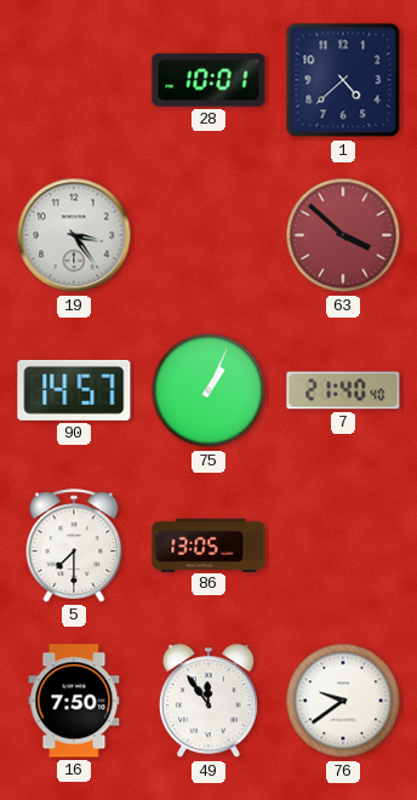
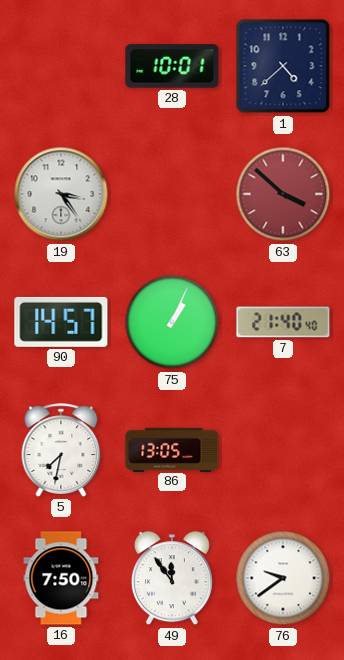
5: 7:30 -> 7:32
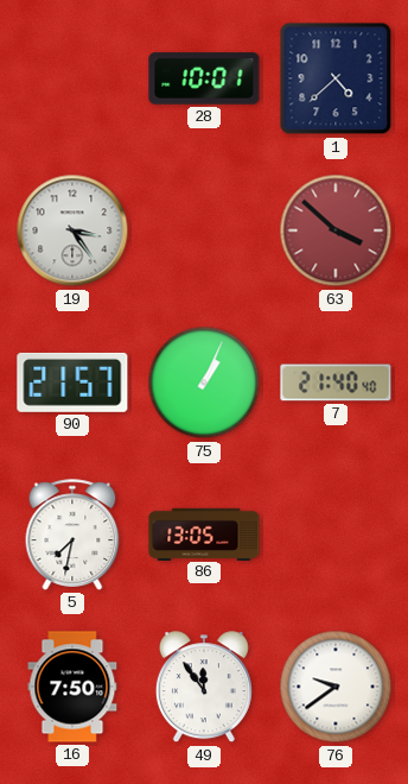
90: 14:57 -> 21:57
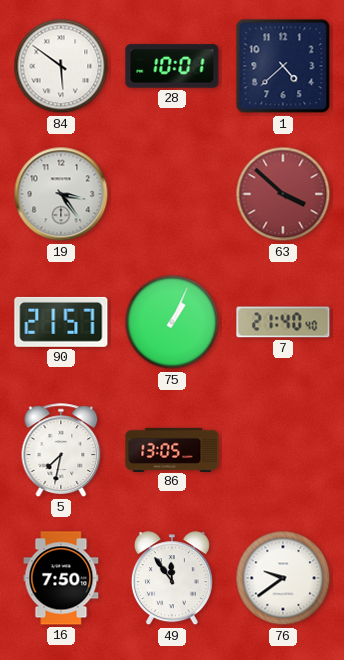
84: none -> 5:51
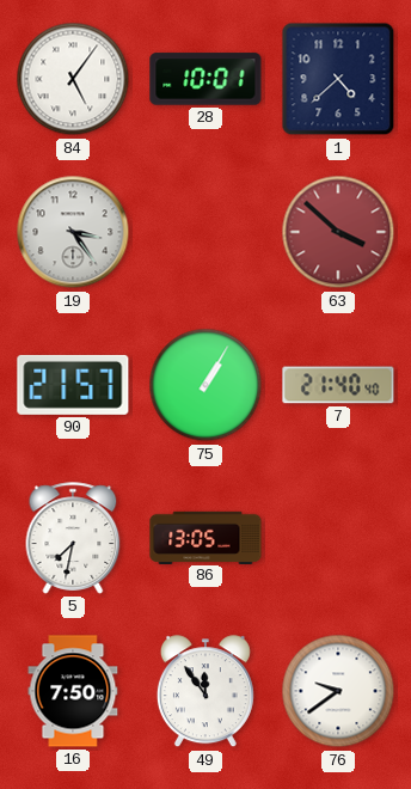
84: 5:51 -> 5:06
75: 1:04 -> 1:05
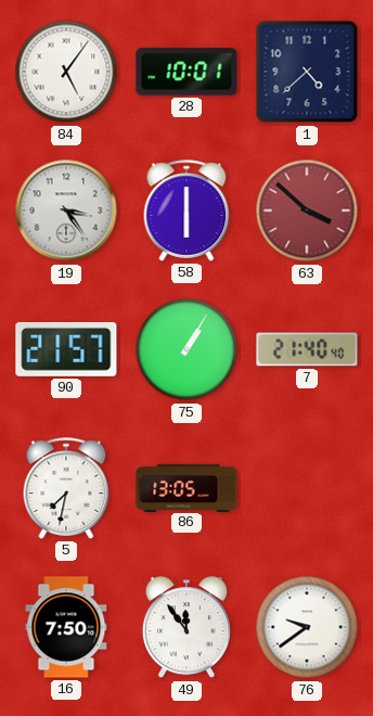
58: none -> 6:00
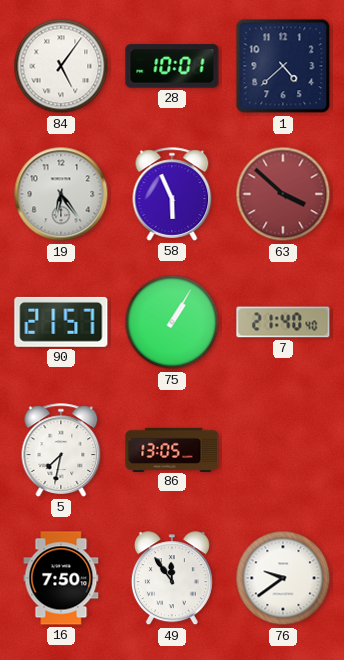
19: 3:24 -> 6:24
58: 6:00 -> 5:56
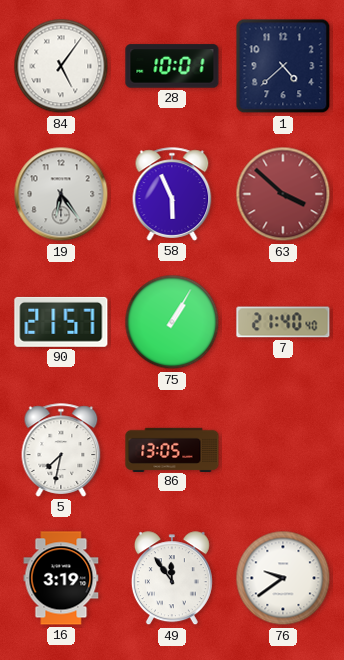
16: 7:50 -> 3:19
